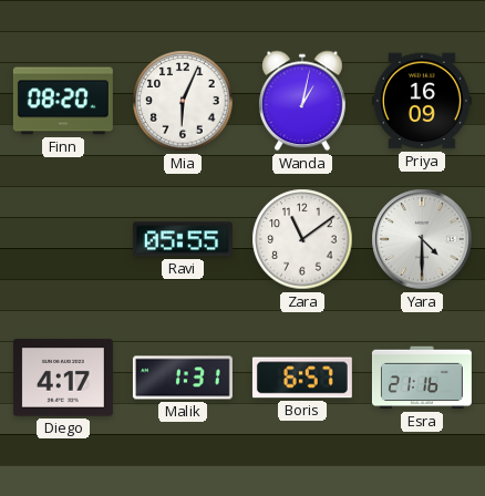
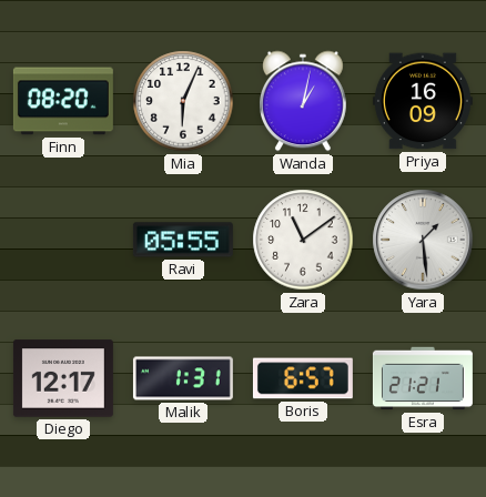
Yara: 4:30 -> 1:29
Diego: 4:17 -> 12:17
Esra: 21:16 -> 21:21
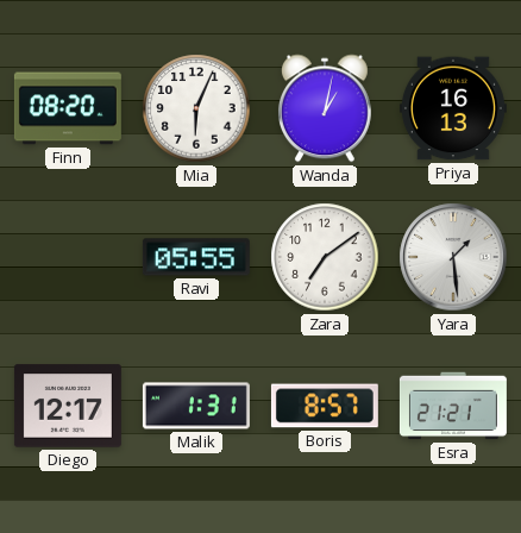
Priya: 16:09 -> 16:13
Zara: 11:09 -> 7:09
Boris: 6:57 -> 8:57
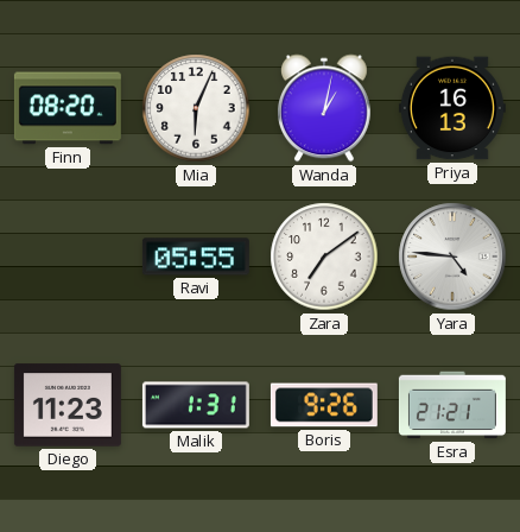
Yara: 1:29 -> 4:46
Diego: 12:17 -> 11:23
Boris: 8:57 -> 9:26
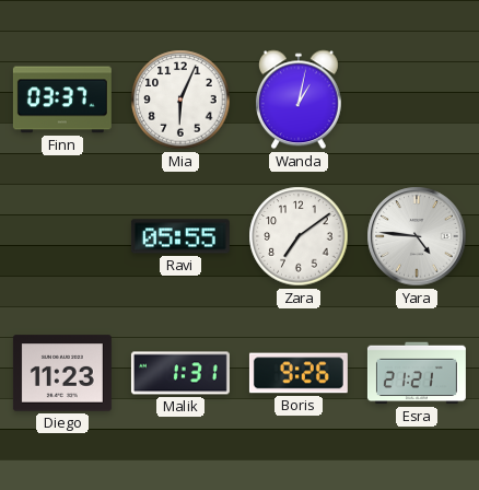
Finn: 08:20 -> 03:37
Priya: 16:13 -> none
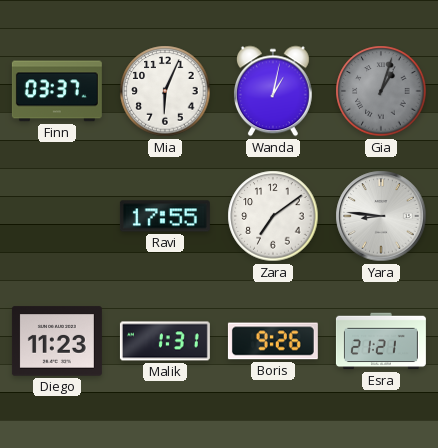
Gia: none -> 1:03
Ravi: 05:55 -> 17:55
Yara: 4:46 -> 8:46
